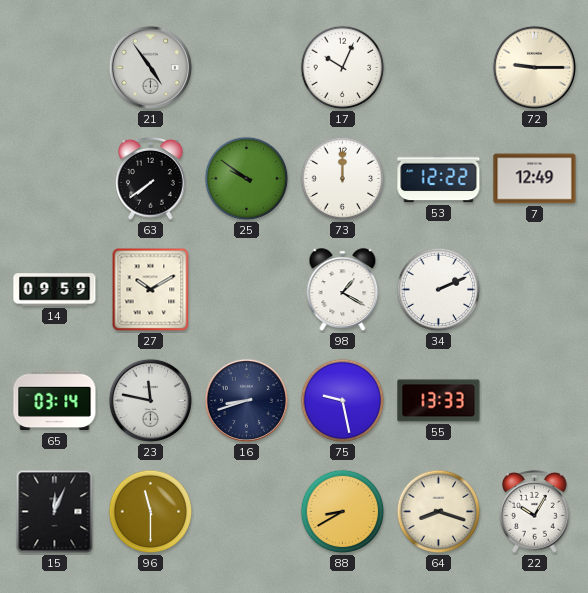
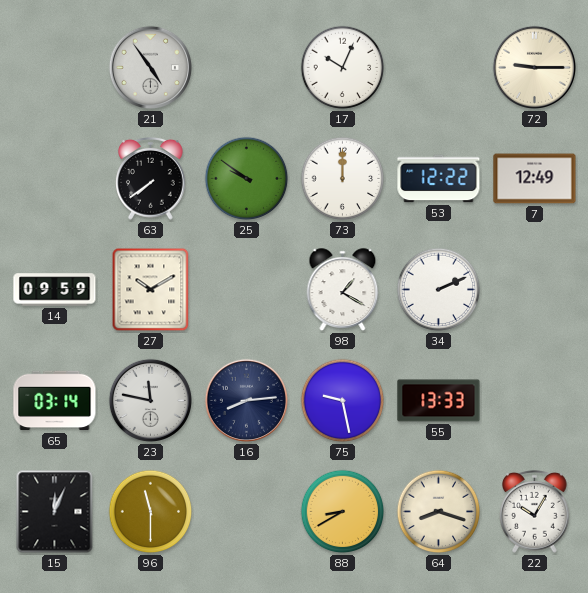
16: 8:42 -> 8:14
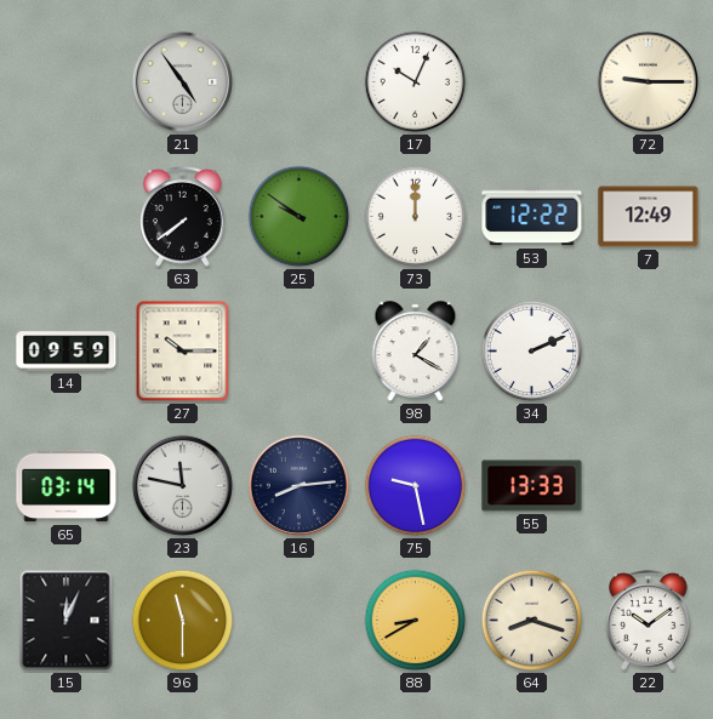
27: 10:10 -> 10:15
22: 10:05 -> 10:09
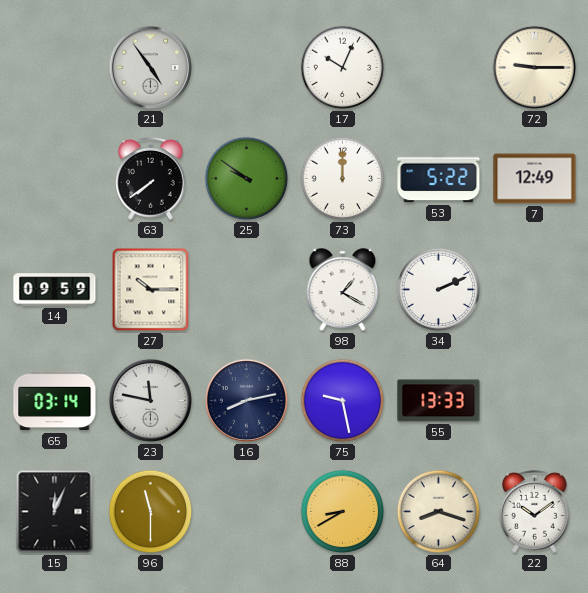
53: 12:22 -> 5:22
16: 8:14 -> 8:13
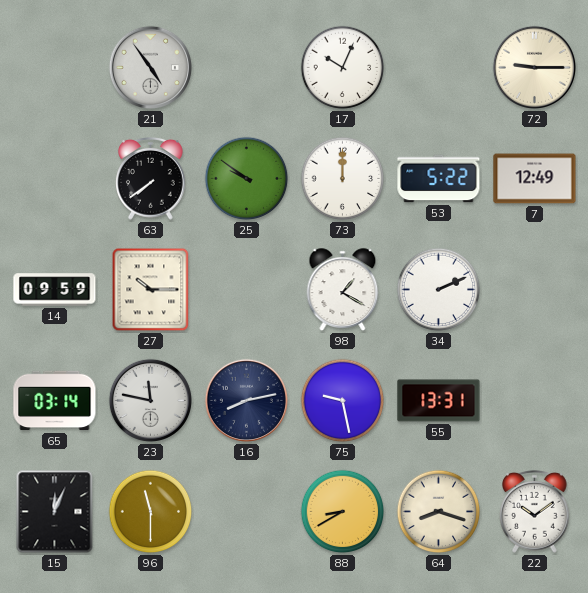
55: 13:33 -> 13:31
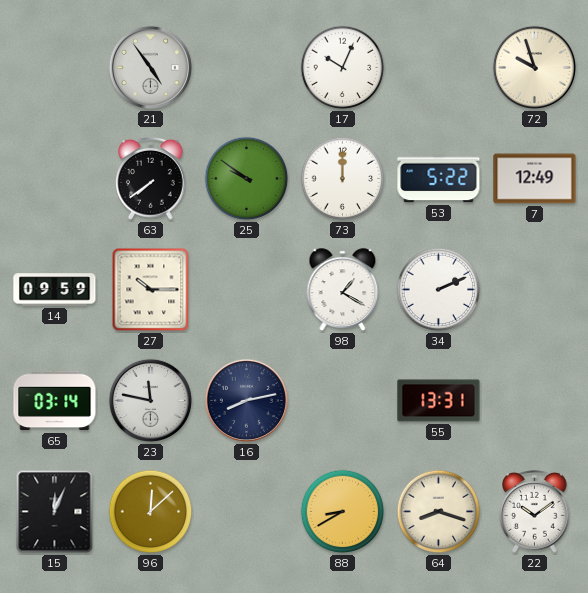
72: 9:15 -> 9:57
75: 9:28 -> none
96: 11:30 -> 12:08
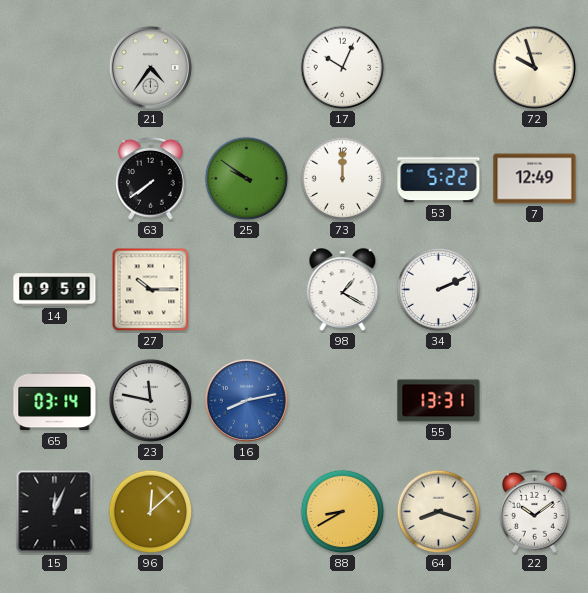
21: 4:54 -> 4:36
16 dial: navy -> blue
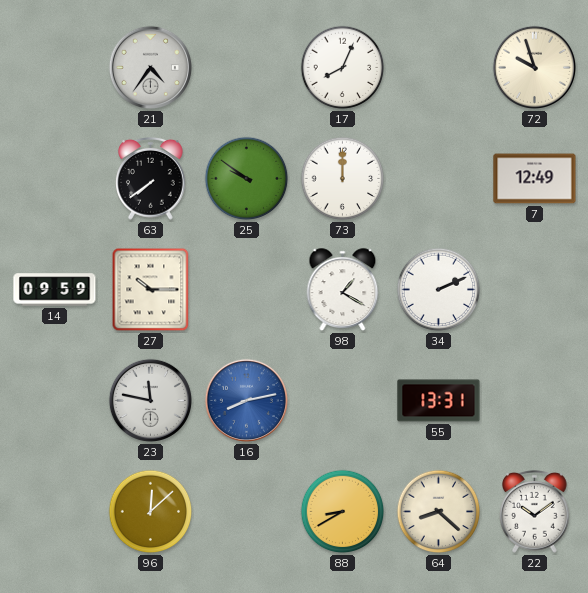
17: 10:04 -> 8:04
53: 5:22 -> none
65: 03:14 -> none
15: 12:04 -> none
64: 8:18 -> 8:22
